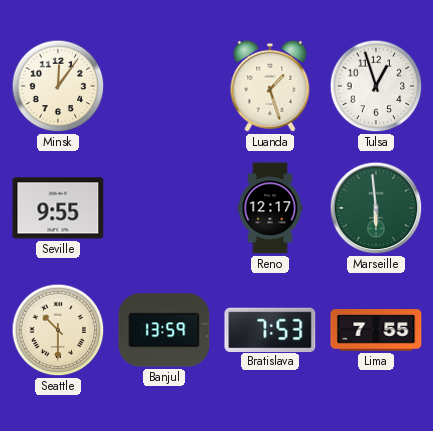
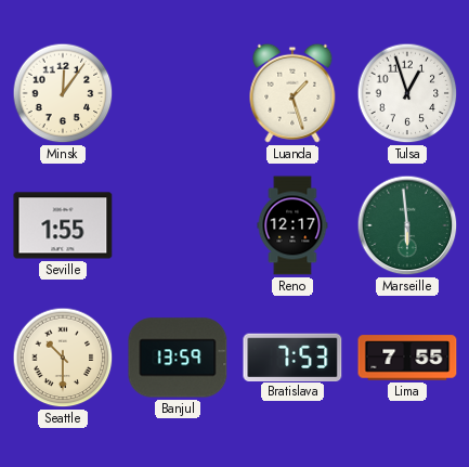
Seville: 9:55 -> 1:55
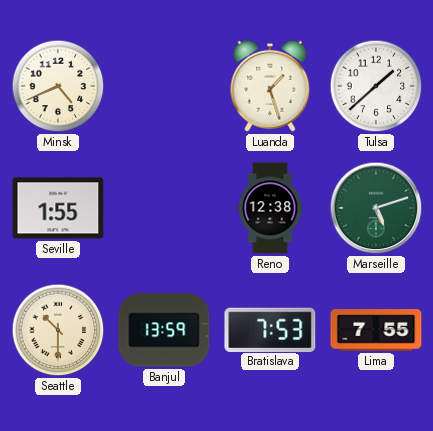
Minsk: 12:06 -> 4:41
Tulsa: 12:57 -> 1:38
Reno: 12:17 -> 12:38
Marseille: 5:59 -> 5:12
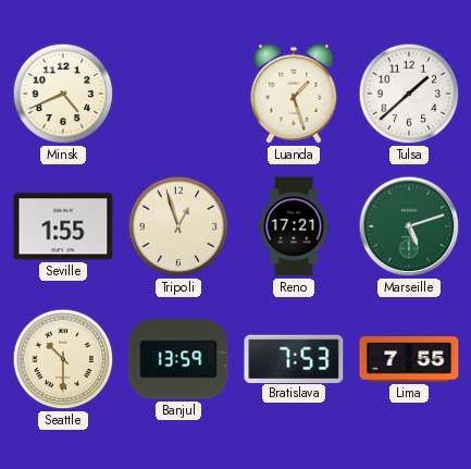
Tripoli: none -> 12:57
Reno: 12:38 -> 17:21
